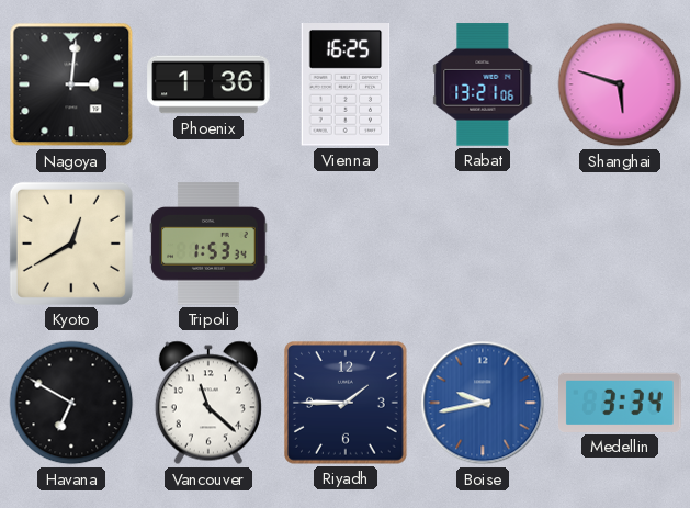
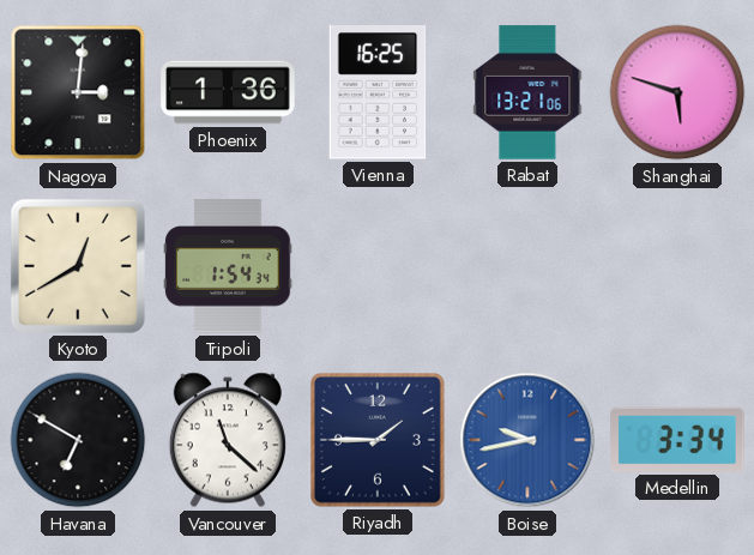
Tripoli: 1:53 -> 1:54
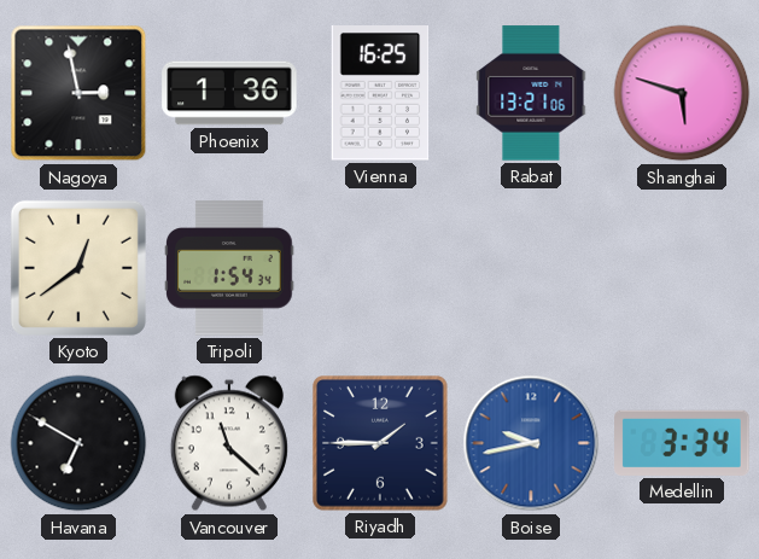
Nagoya: 3:01 -> 2:58
Kyoto: 12:40 -> 12:39
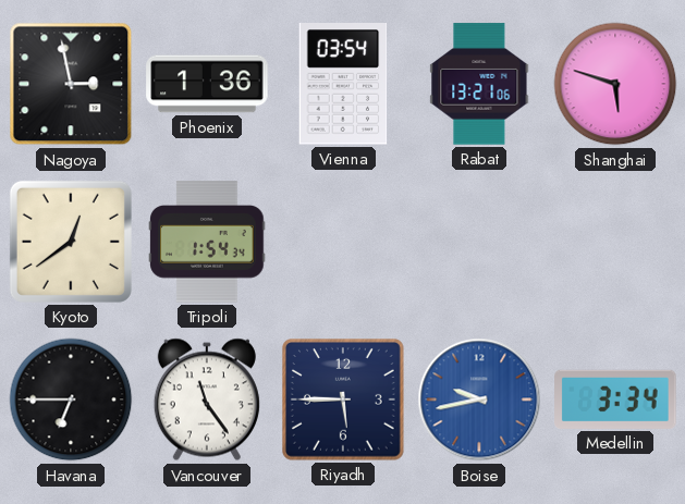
Vienna: 16:25 -> 03:54
Havana: 6:50 -> 6:45
Vancouver: 11:22 -> 11:24
Riyadh: 1:45 -> 5:45
